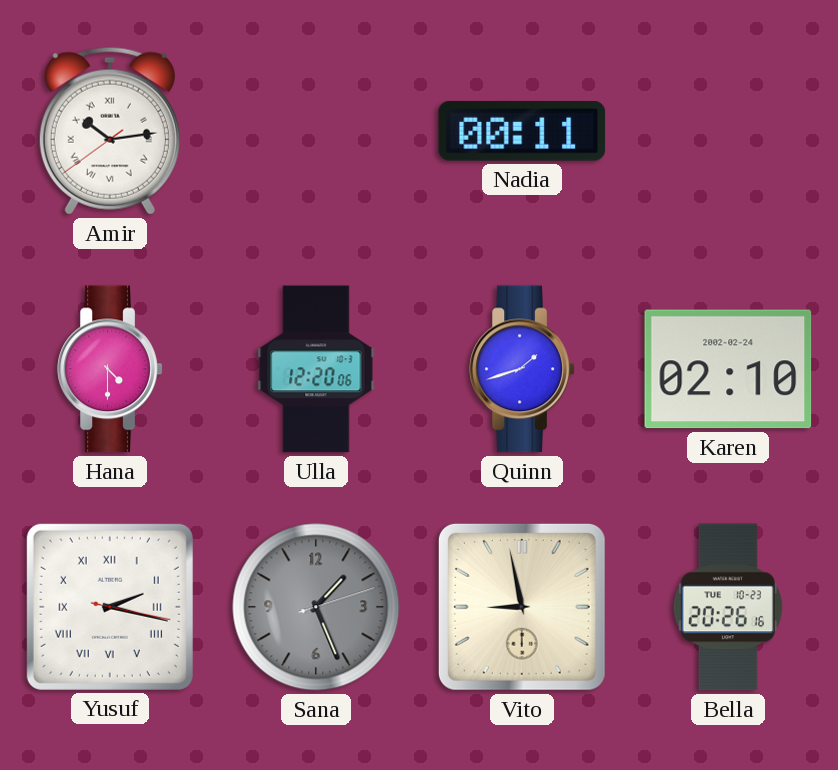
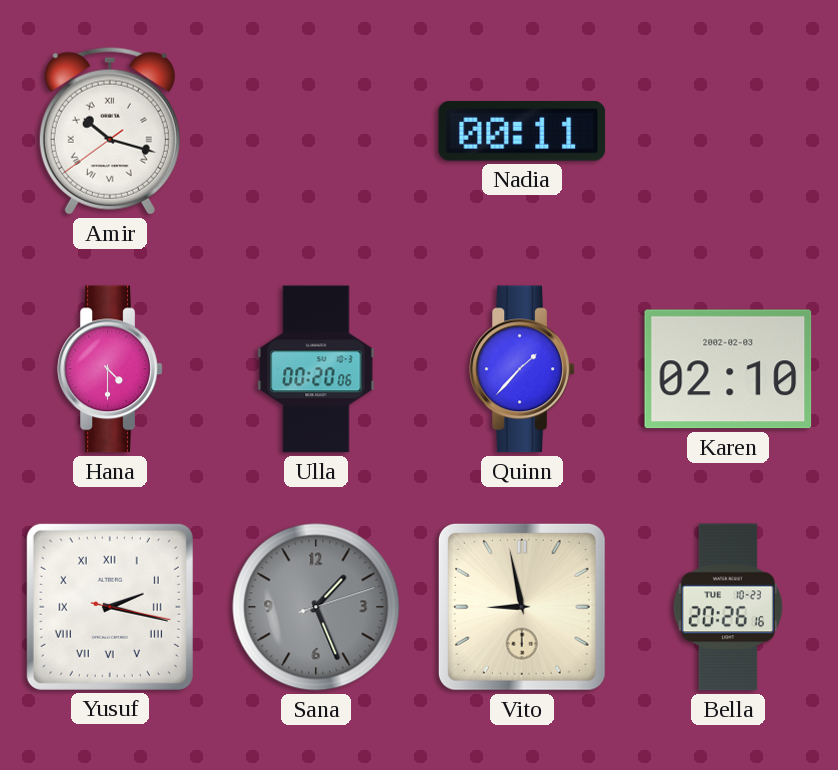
Amir: 10:13 -> 10:17
Ulla: 12:20 -> 00:20
Quinn: 1:42 -> 1:37
Karen date: 2002-02-24 -> 2002-02-03
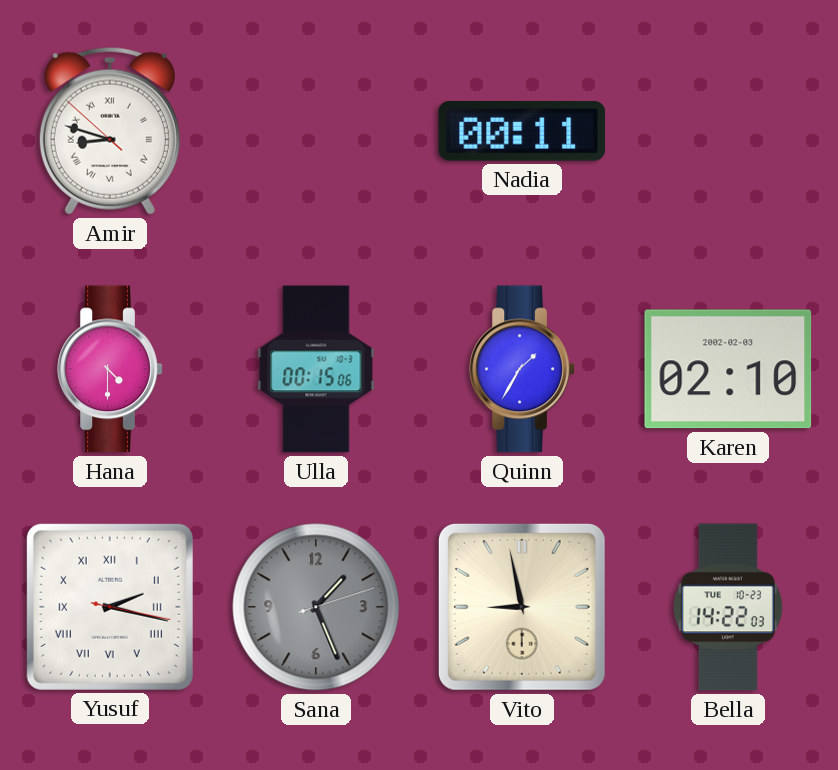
Amir: 10:17 -> 8:47
Ulla: 00:20 -> 00:15
Quinn: 1:37 -> 1:35
Bella: 20:26 -> 14:22
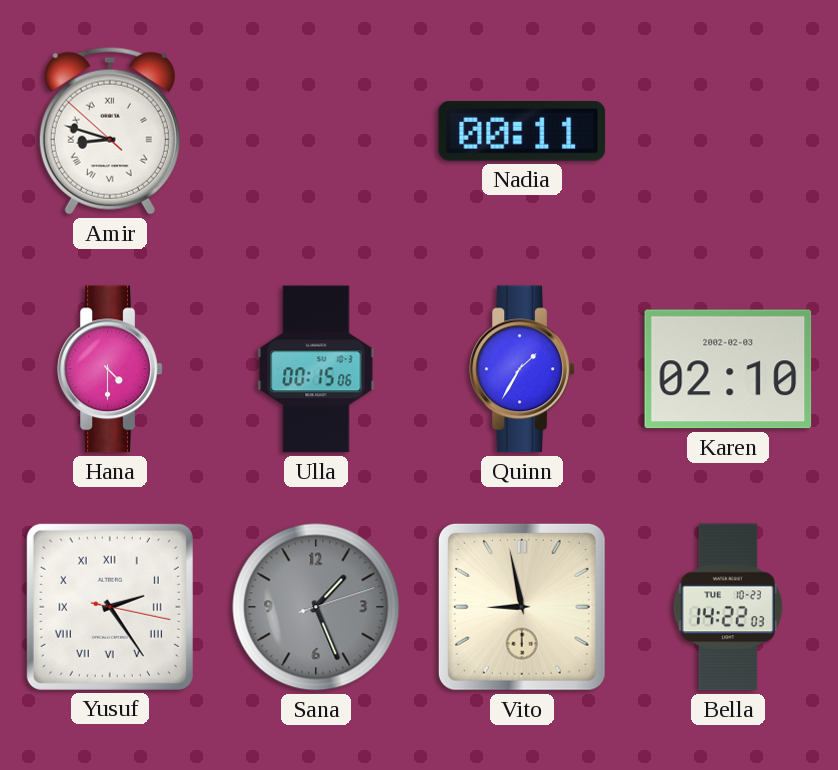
Yusuf: 2:17 -> 2:24
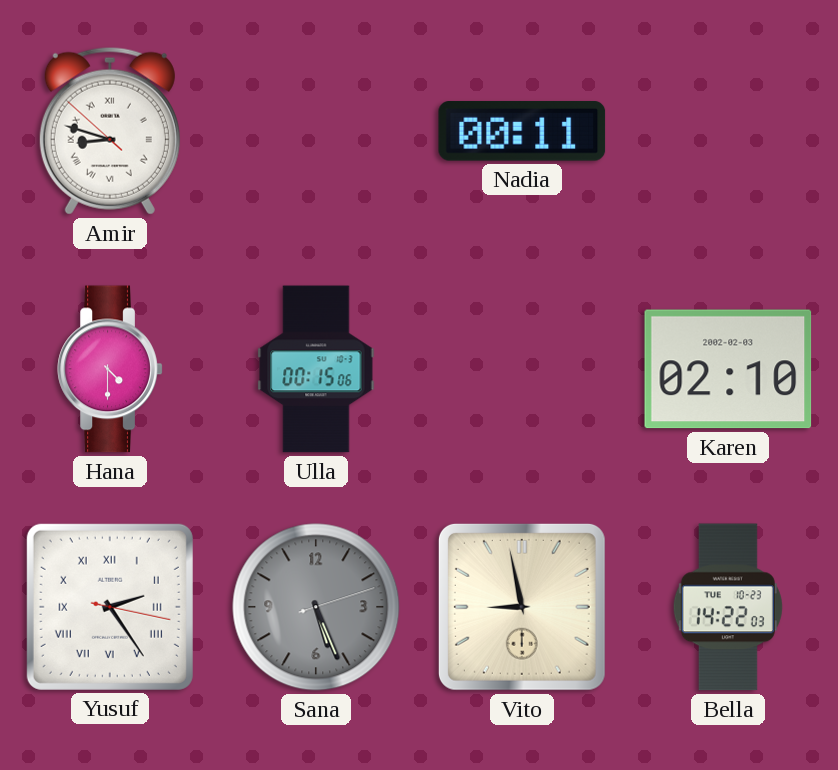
Quinn: 1:35 -> none
Sana: 1:26 -> 5:26
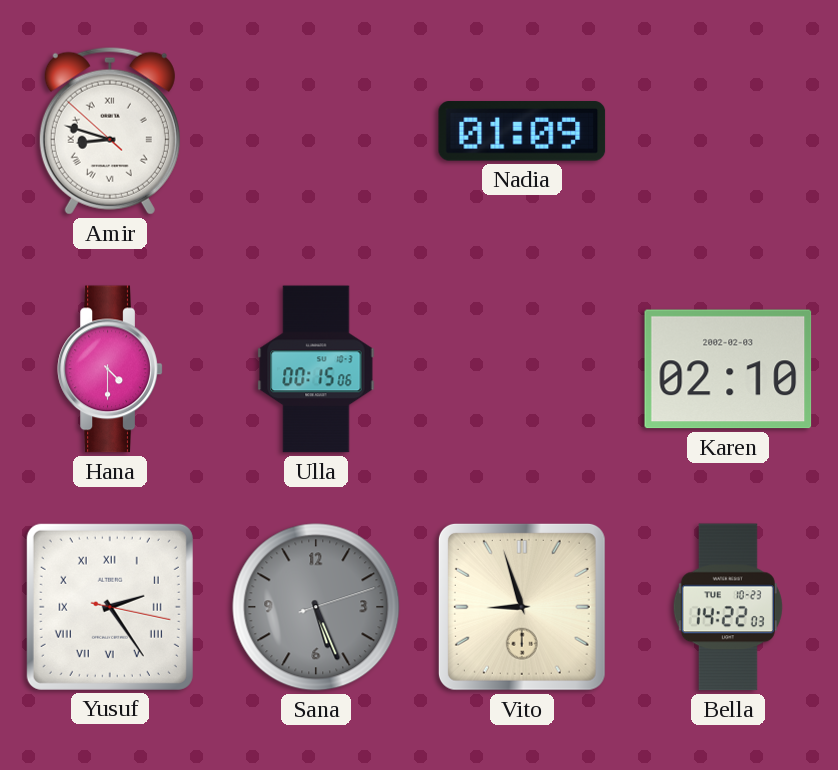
Nadia: 00:11 -> 01:09
Vito: 8:58 -> 8:57
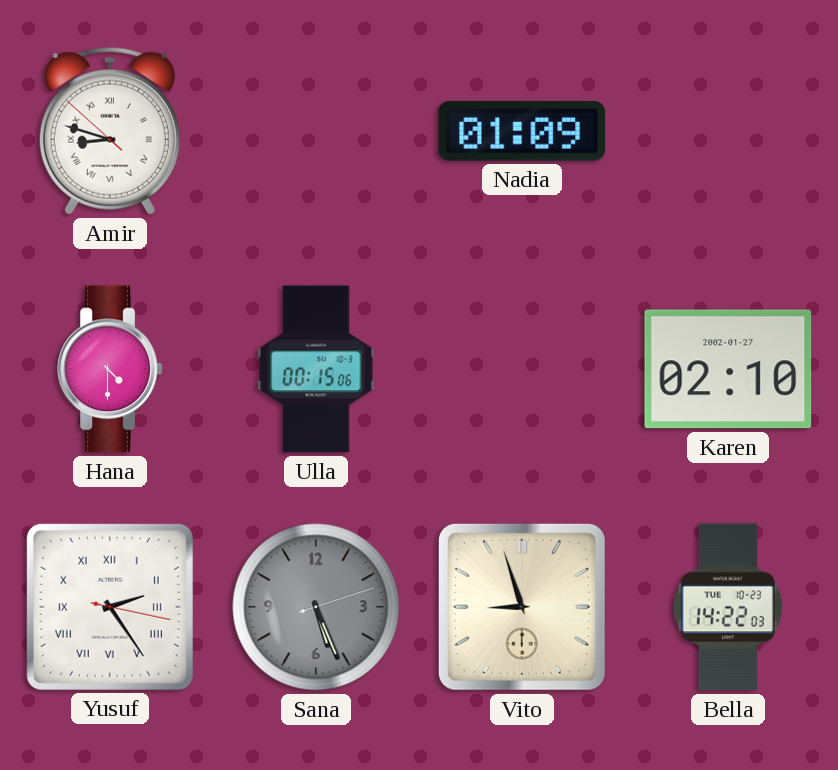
Karen date: 2002-02-03 -> 2002-01-27
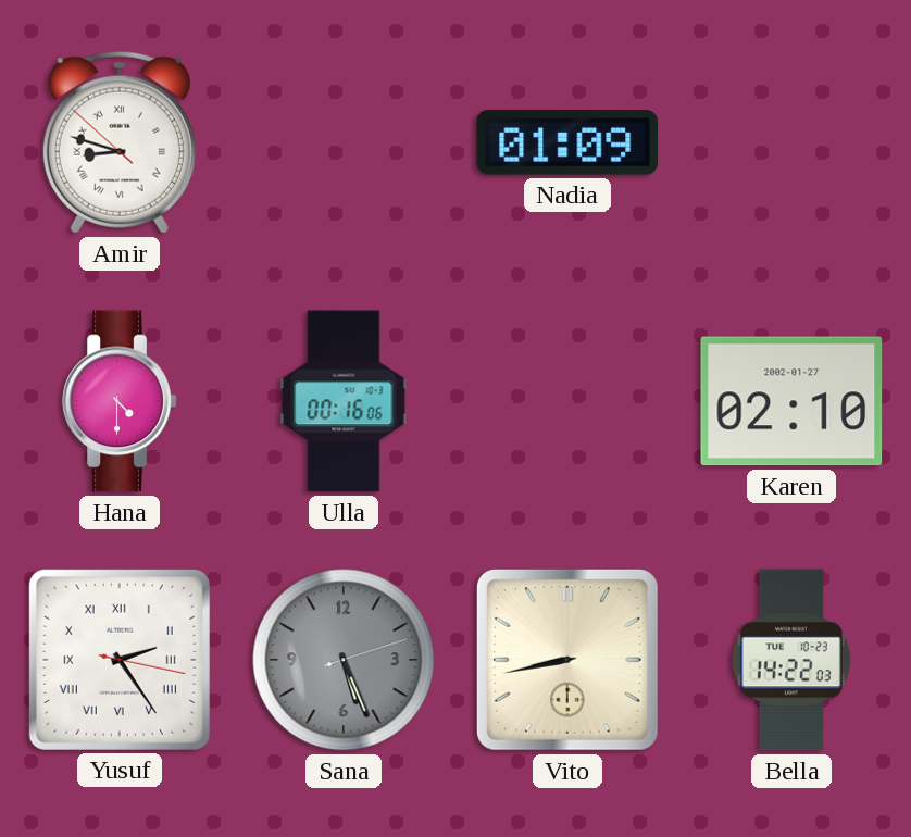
Ulla: 00:15 -> 00:16
Vito: 8:57 -> 8:43
